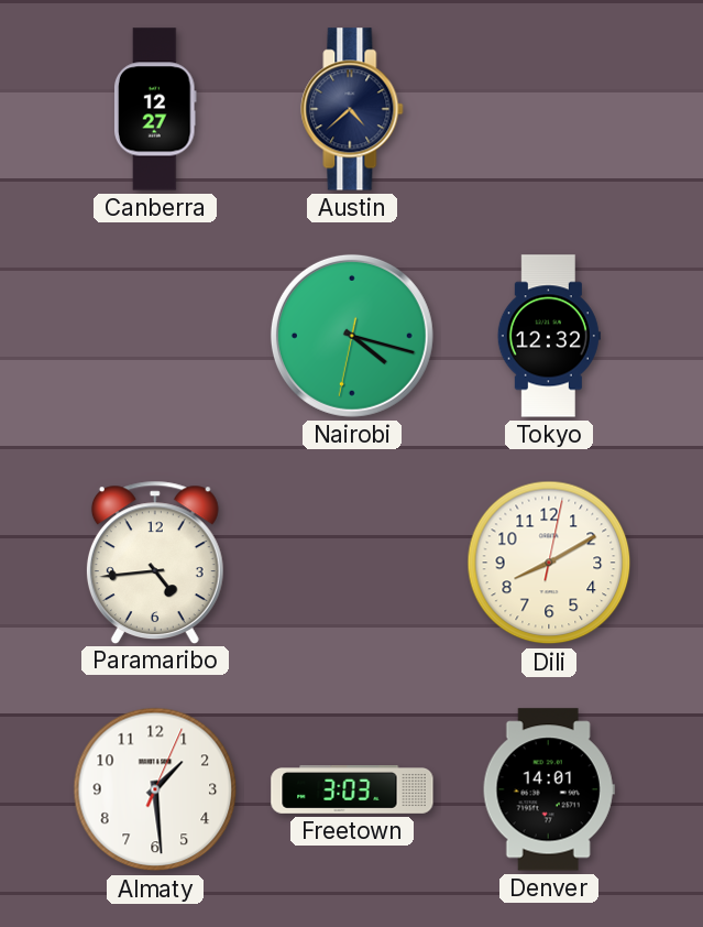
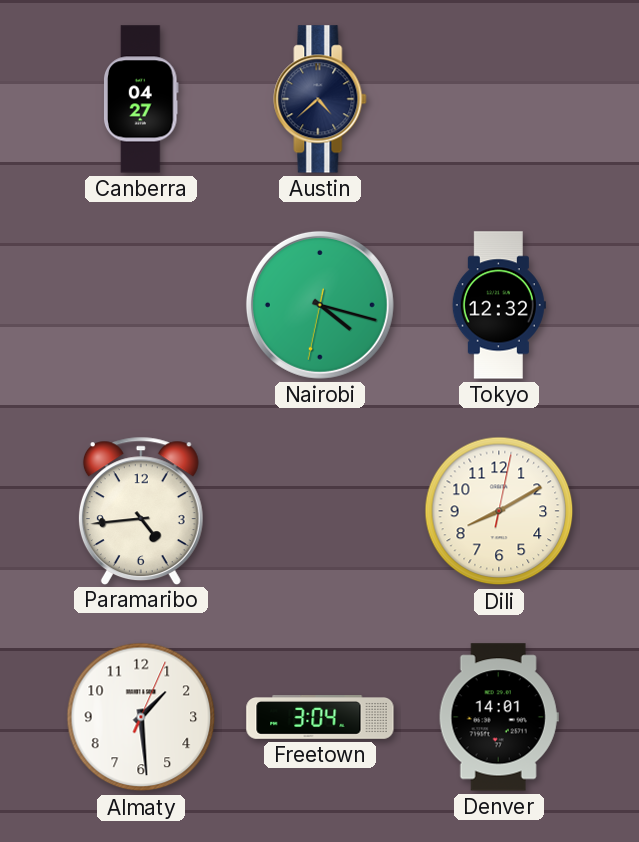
Canberra: 12:27 -> 04:27
Freetown: 3:03 -> 3:04
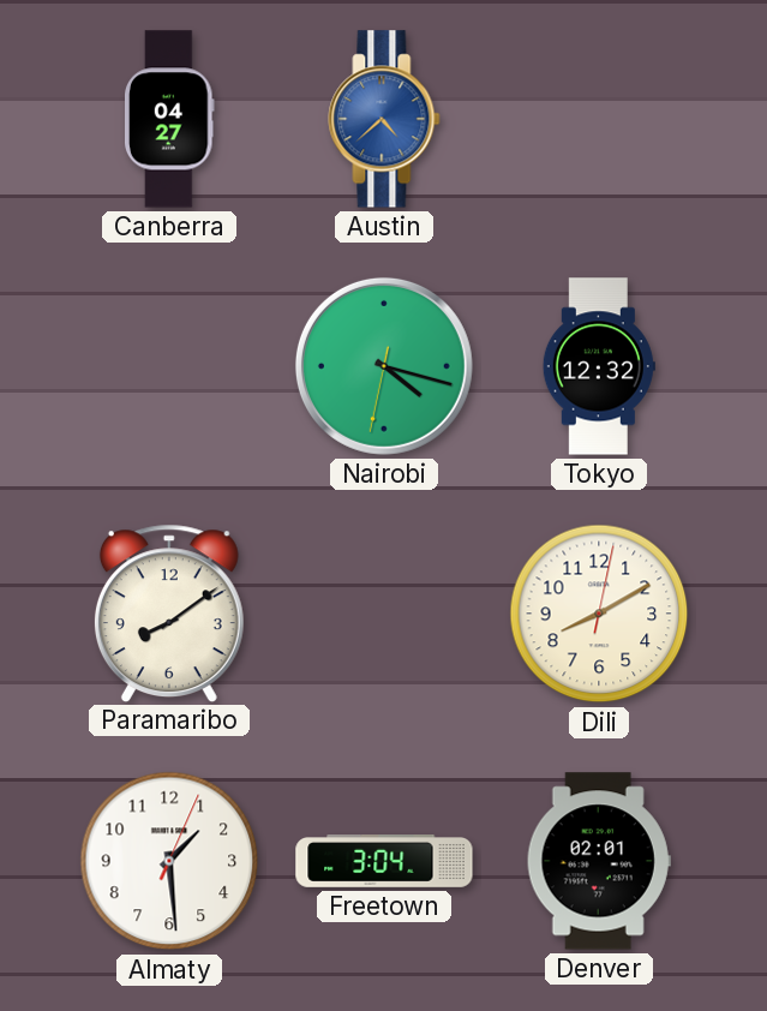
Austin dial: navy -> blue
Paramaribo: 4:44 -> 8:09
Denver: 14:01 -> 02:01
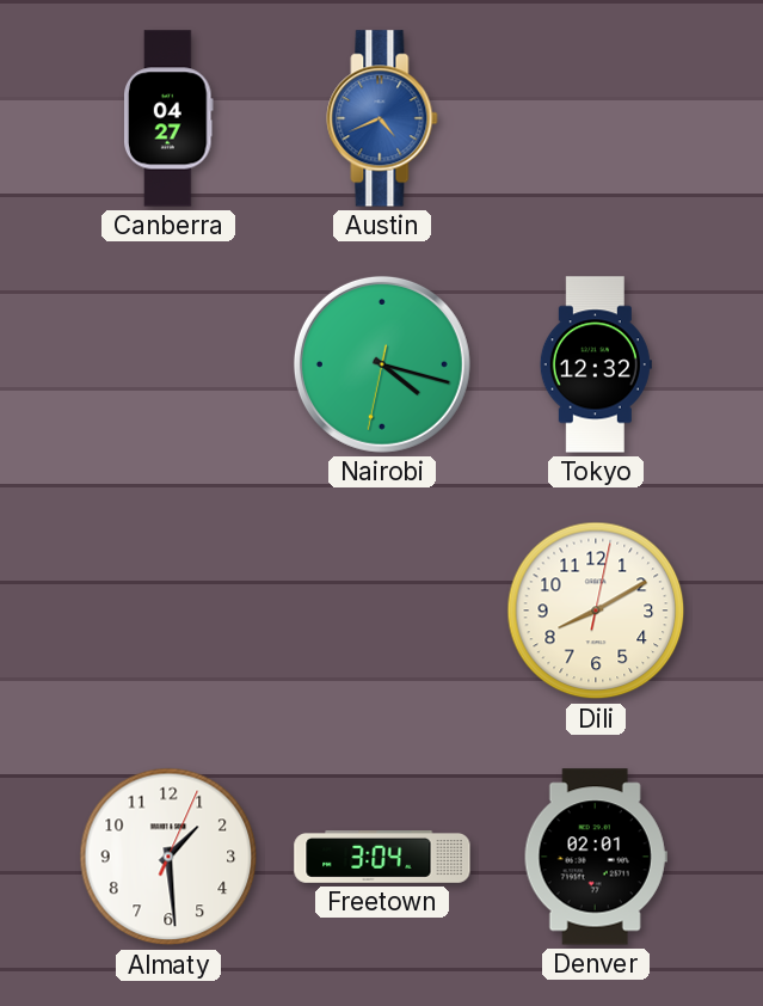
Austin: 4:38 -> 4:41
Paramaribo: 8:09 -> none
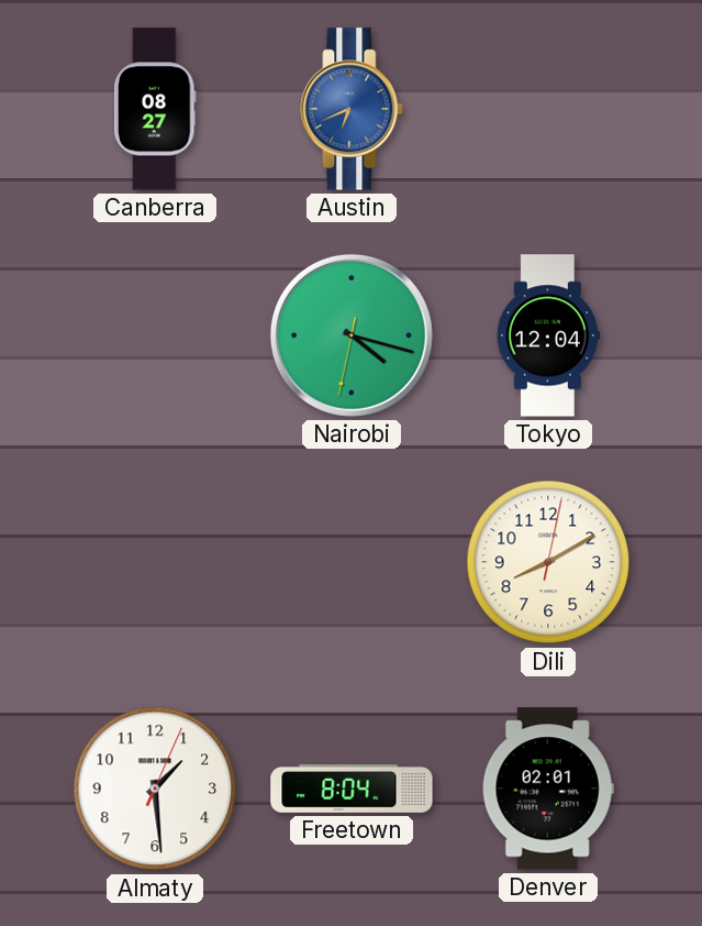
Canberra: 04:27 -> 08:27
Austin: 4:41 -> 6:41
Tokyo: 12:32 -> 12:04
Freetown: 3:04 -> 8:04
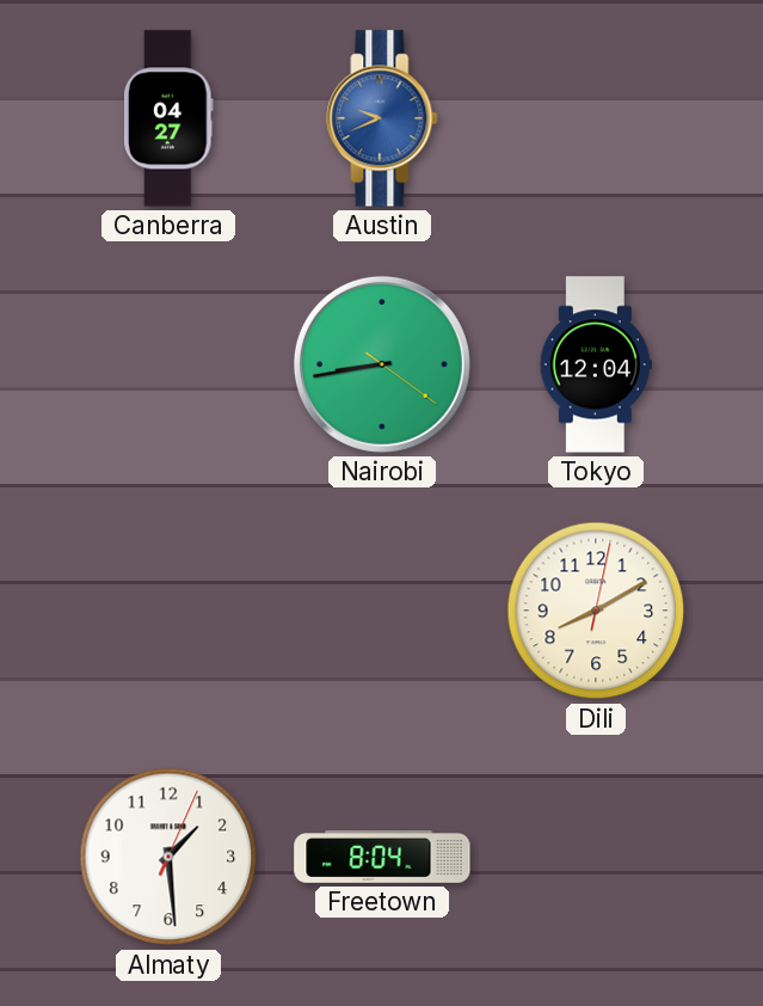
Canberra: 08:27 -> 04:27
Austin: 6:41 -> 9:41
Nairobi: 4:17 -> 8:43
Denver: 02:01 -> none
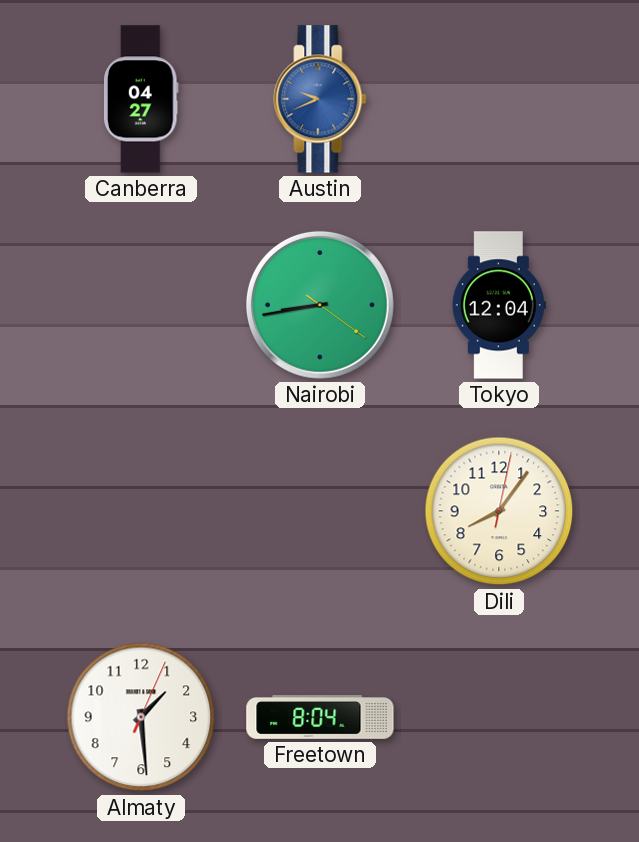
Dili: 8:10 -> 8:06
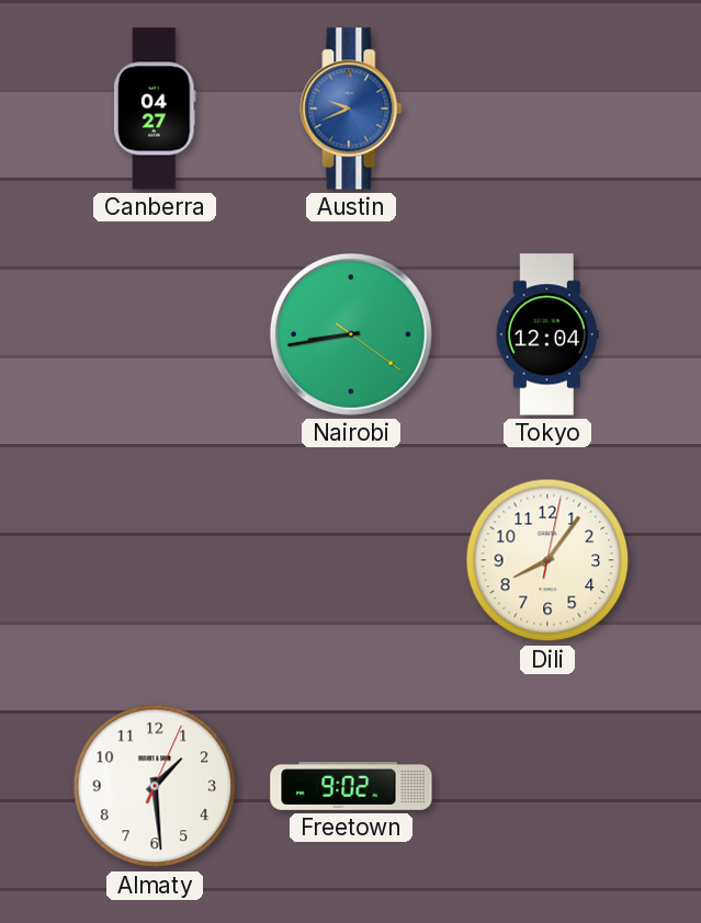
Freetown: 8:04 -> 9:02
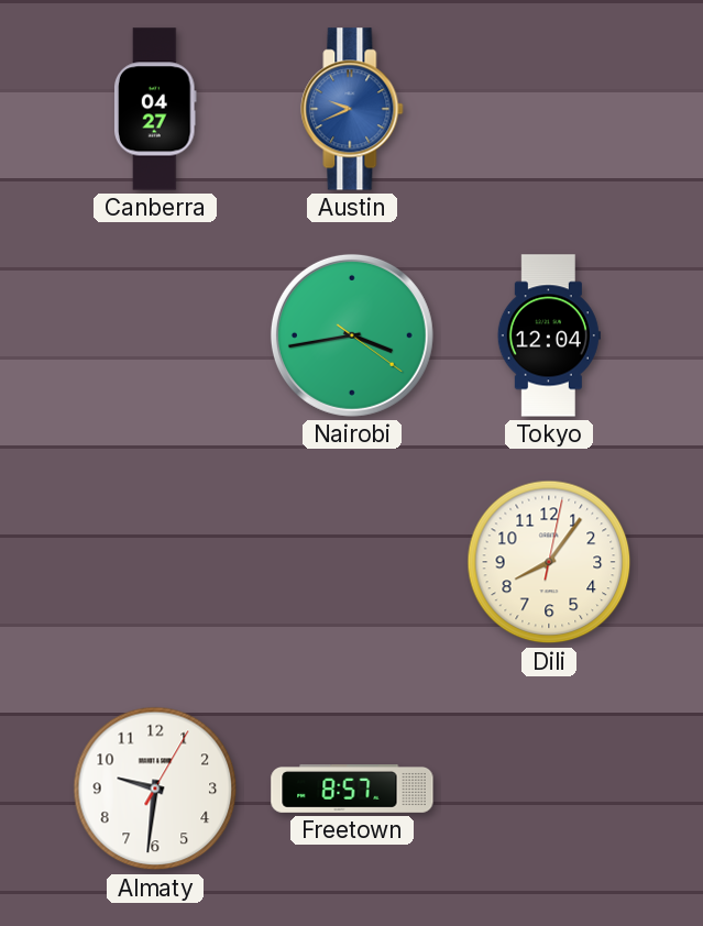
Nairobi: 8:43 -> 3:43
Almaty: 1:29 -> 9:31
Freetown: 9:02 -> 8:57
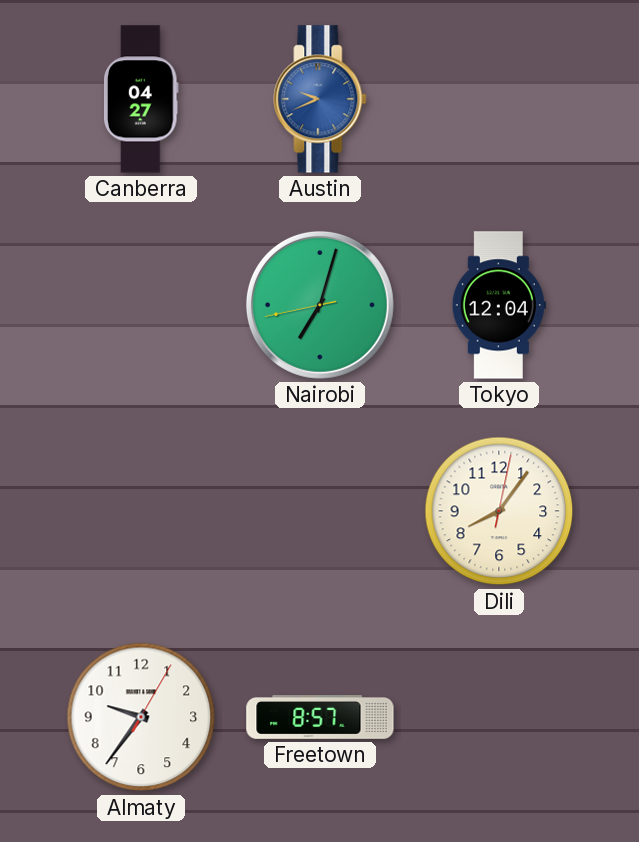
Nairobi: 3:43 -> 7:02
Almaty: 9:31 -> 9:36
